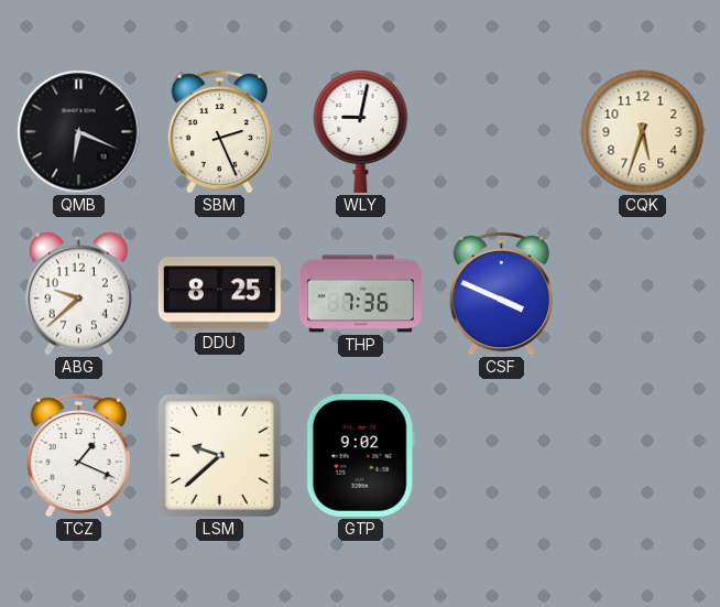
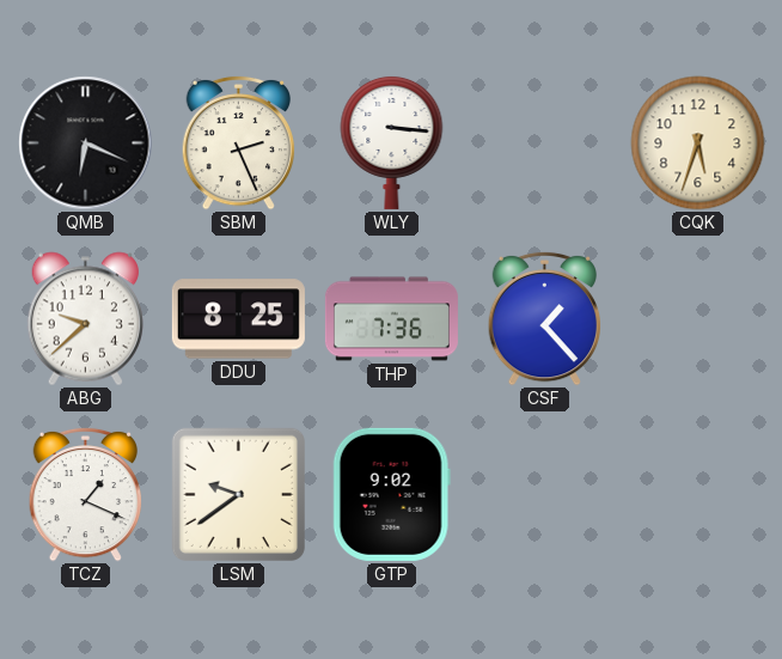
WLY: 9:02 -> 3:16
CSF: 3:49 -> 1:23
LSM: 9:38 -> 9:39
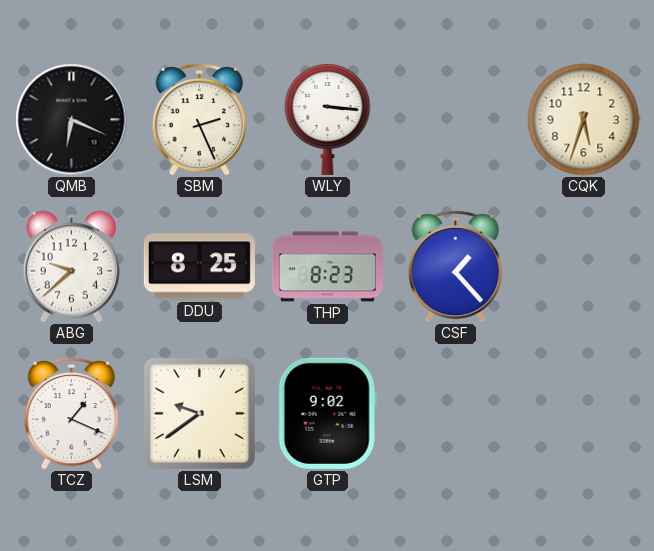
THP: 7:36 -> 8:23
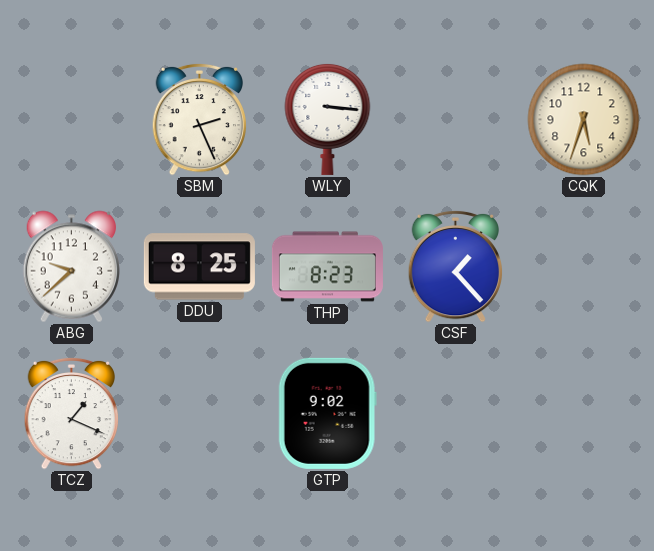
QMB: 6:19 -> none
LSM: 9:39 -> none
